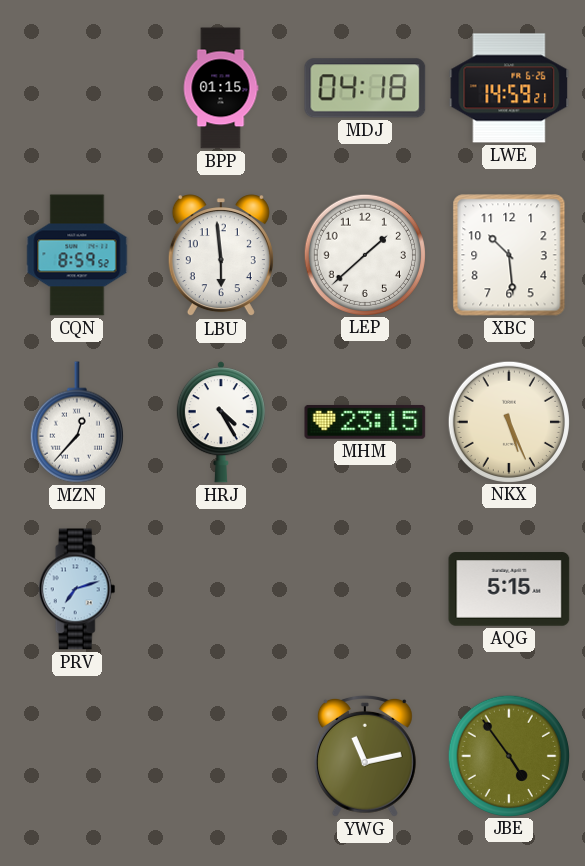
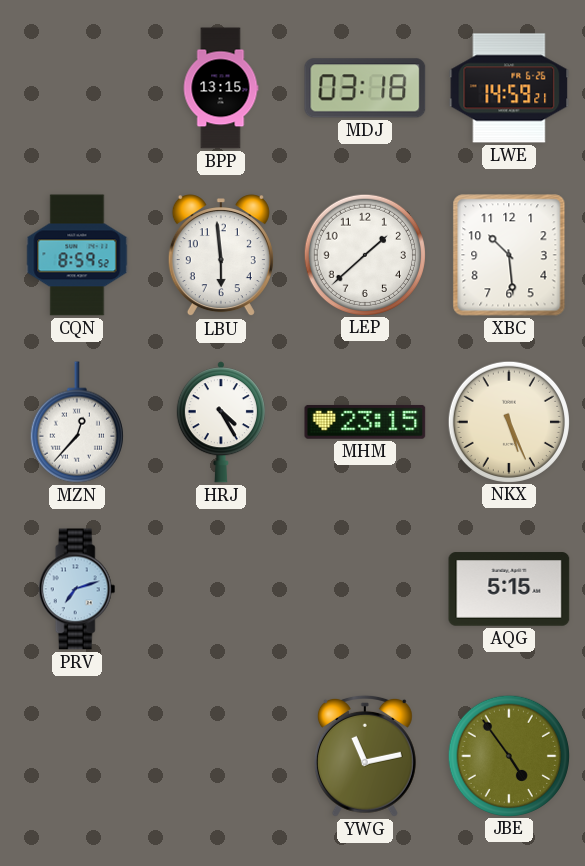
BPP: 01:15 -> 13:15
MDJ: 04:18 -> 03:18
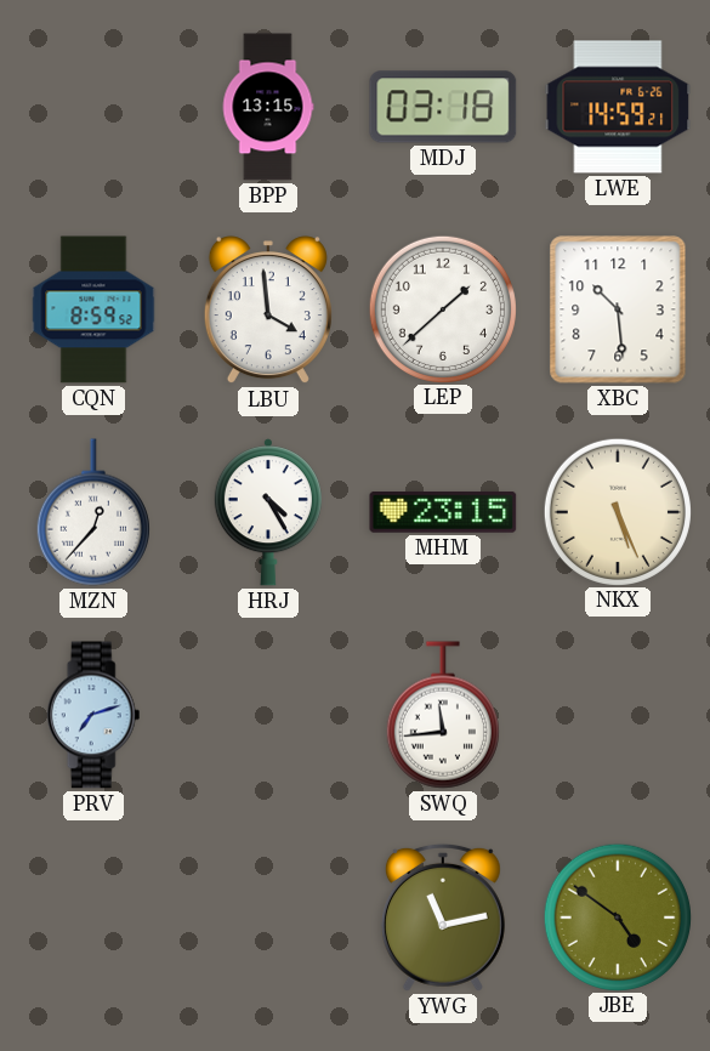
LBU: 5:59 -> 3:59
SWQ: none -> 11:44
AQG: 5:15 -> none
JBE: 4:54 -> 4:51
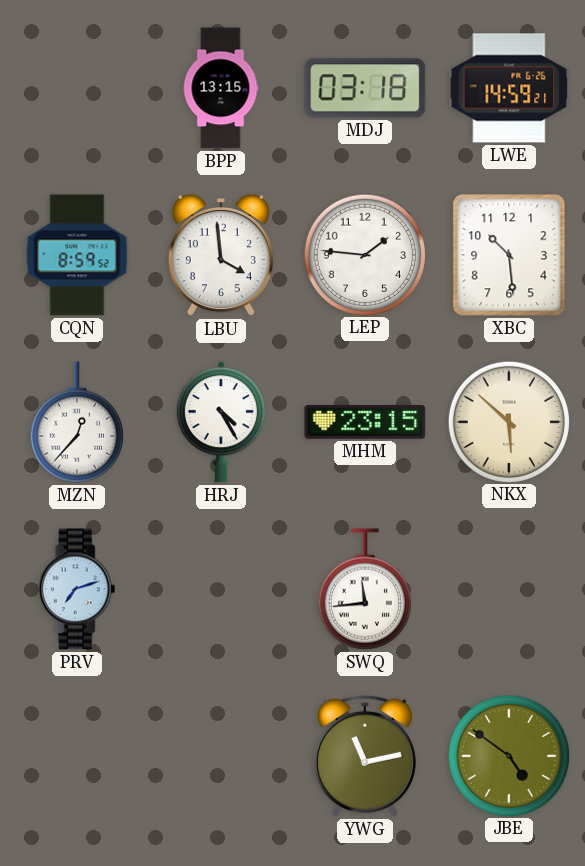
LEP: 1:38 -> 1:46
NKX: 5:26 -> 5:52
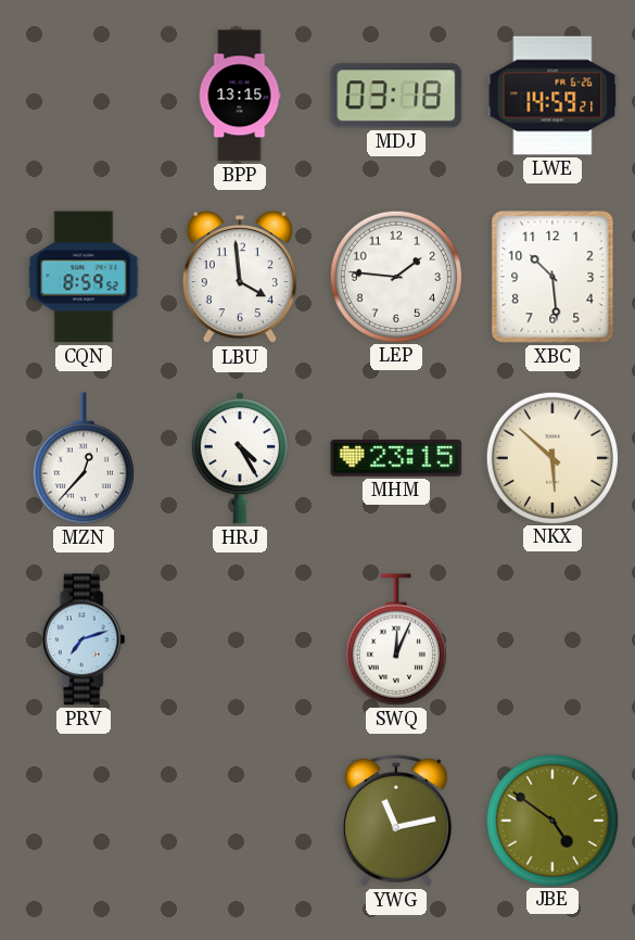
SWQ: 11:44 -> 12:04
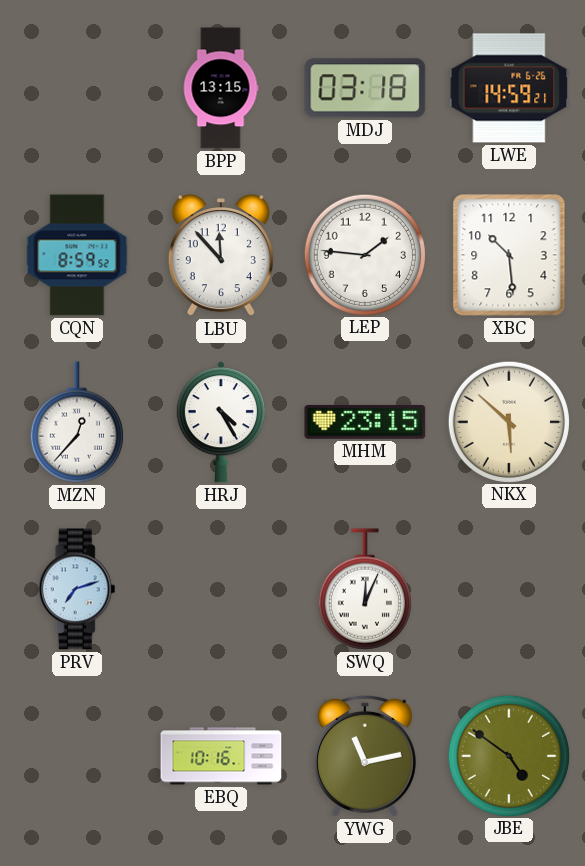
LBU: 3:59 -> 11:53
EBQ: none -> 10:16
